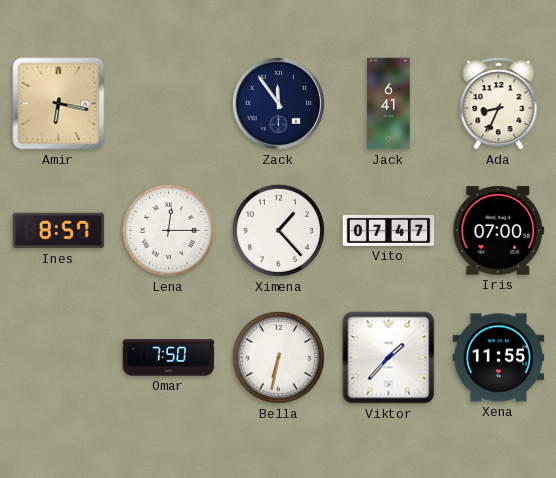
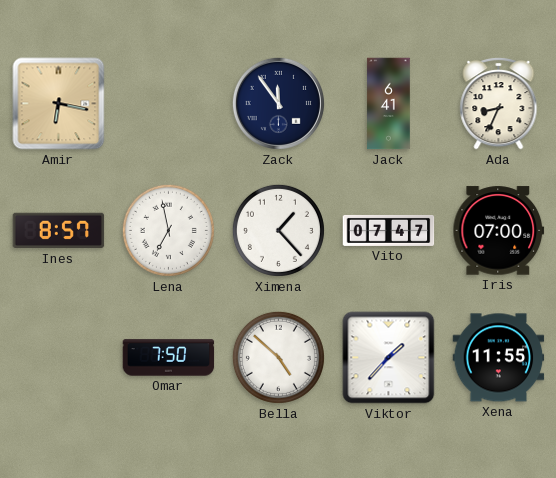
Lena: 12:15 -> 6:58
Bella: 6:32 -> 4:52
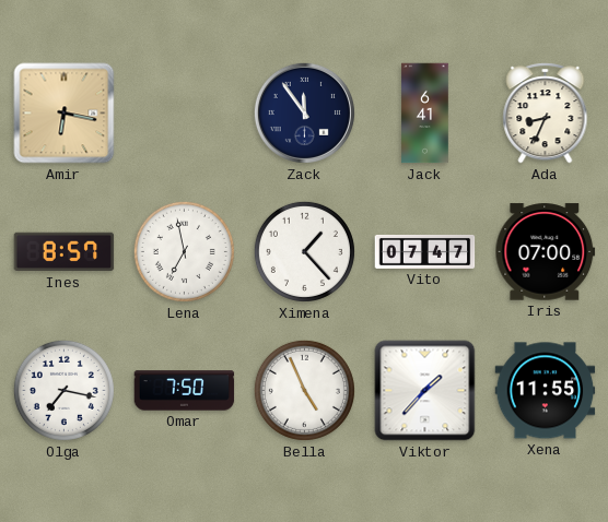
Olga: none -> 7:17
Bella: 4:52 -> 4:56
